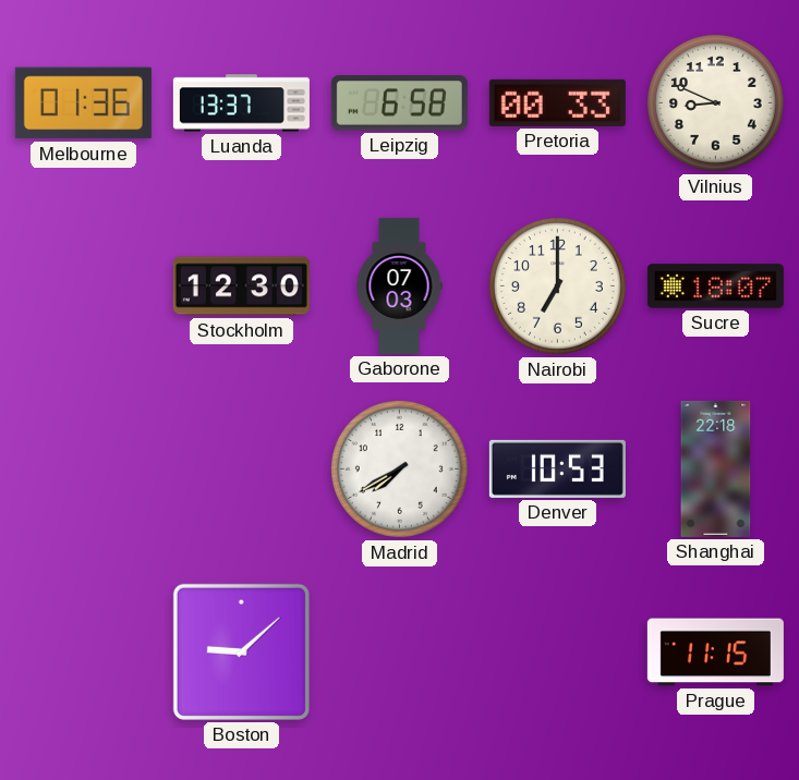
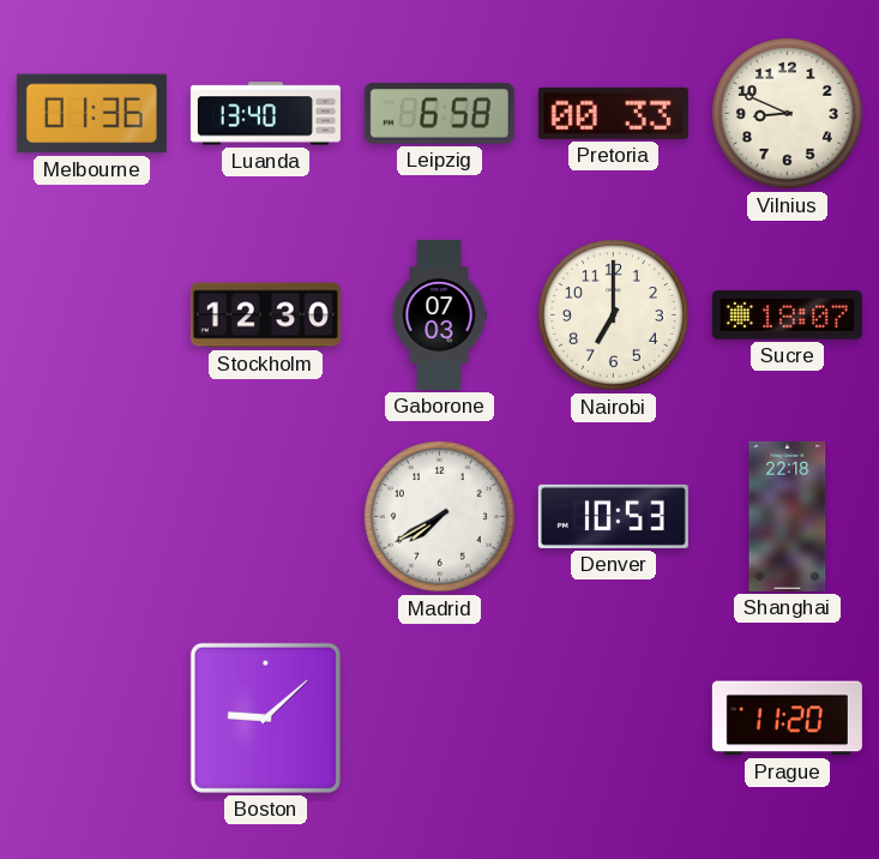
Luanda: 13:37 -> 13:40
Prague: 11:15 -> 11:20
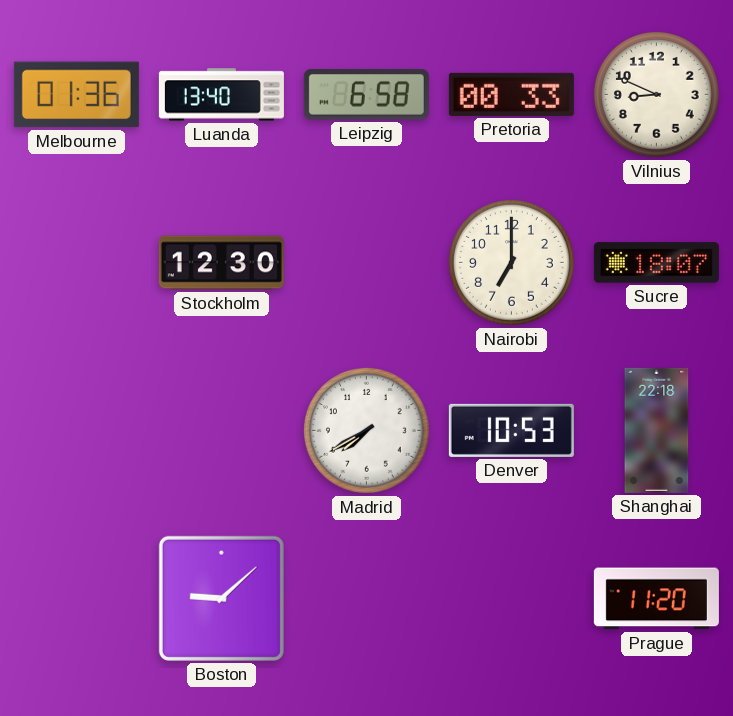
Gaborone: 07:03 -> none
